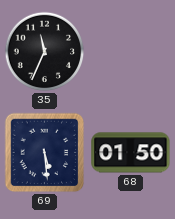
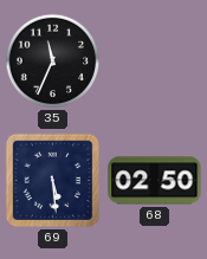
68: 01:50 -> 02:50
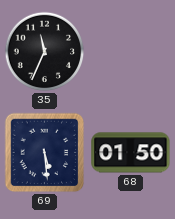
68: 02:50 -> 01:50
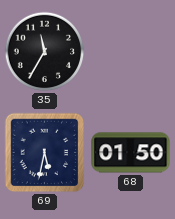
35: 11:34 -> 11:35
69: 5:29 -> 5:32
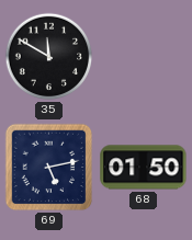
35: 11:35 -> 11:50
69: 5:32 -> 5:13
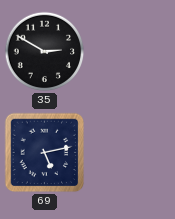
35: 11:50 -> 2:50
68: 01:50 -> none
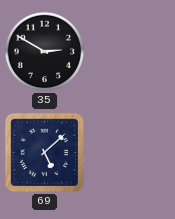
69: 5:13 -> 5:08
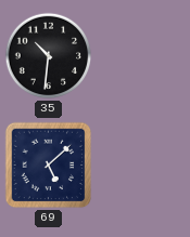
35: 2:50 -> 10:31
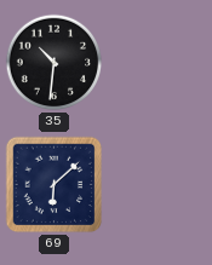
69: 5:08 -> 6:08
